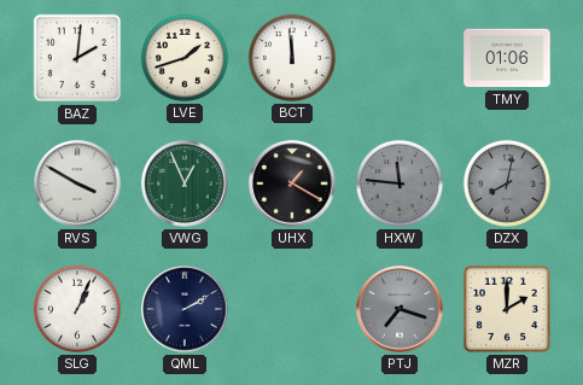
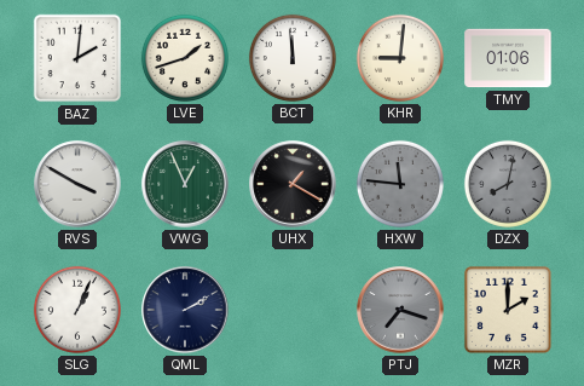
KHR: none -> 9:01
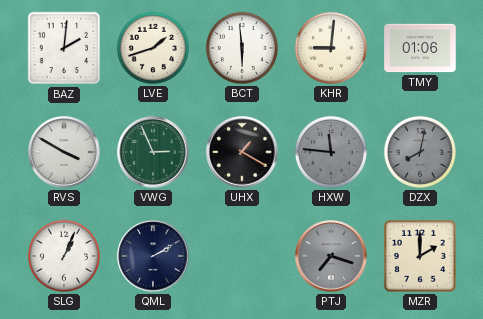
BCT: 11:59 -> 5:59
VWG: 12:56 -> 2:56
